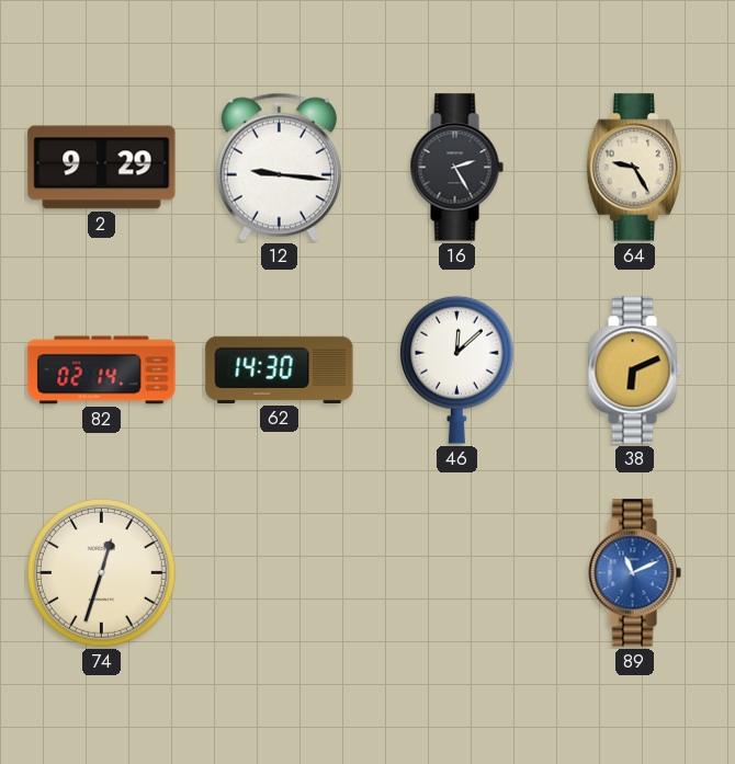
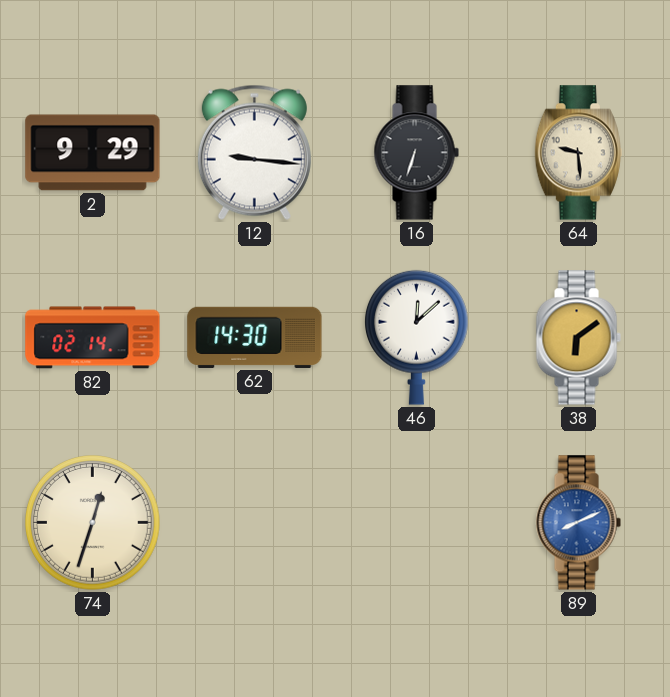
16: 2:25 -> 6:33
64: 9:25 -> 9:29
38: 6:11 -> 6:09
89: 11:11 -> 8:11
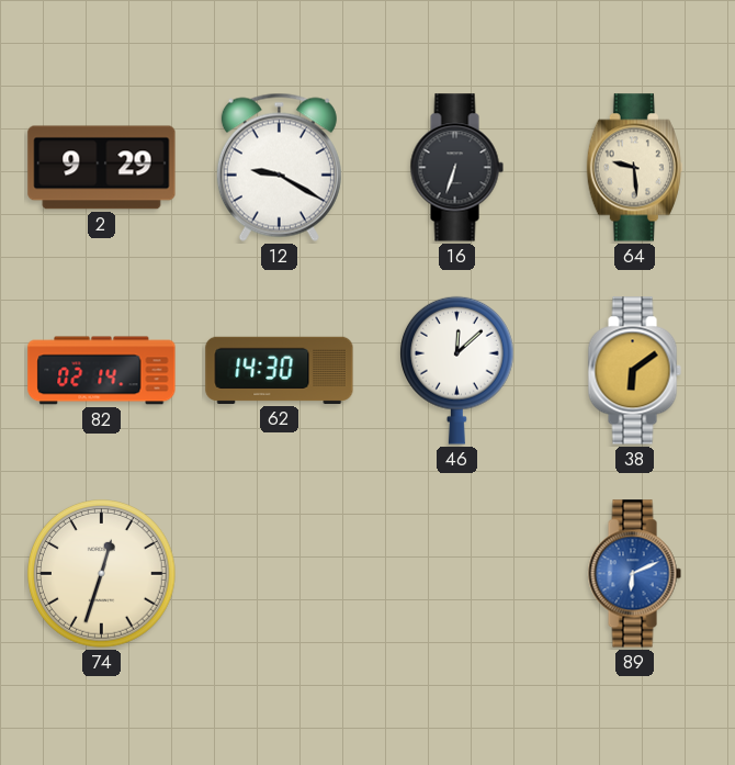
12: 9:16 -> 9:20
89: 8:11 -> 6:11
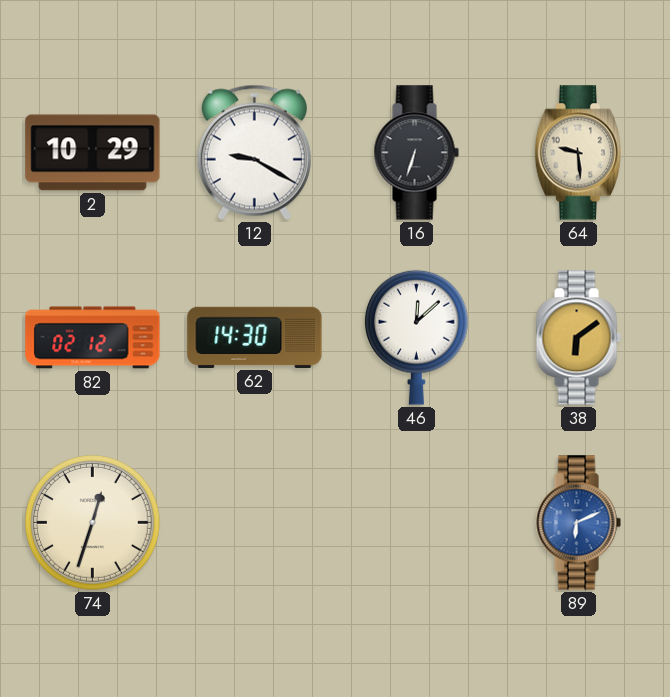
2: 9:29 -> 10:29
82: 02:14 -> 02:12
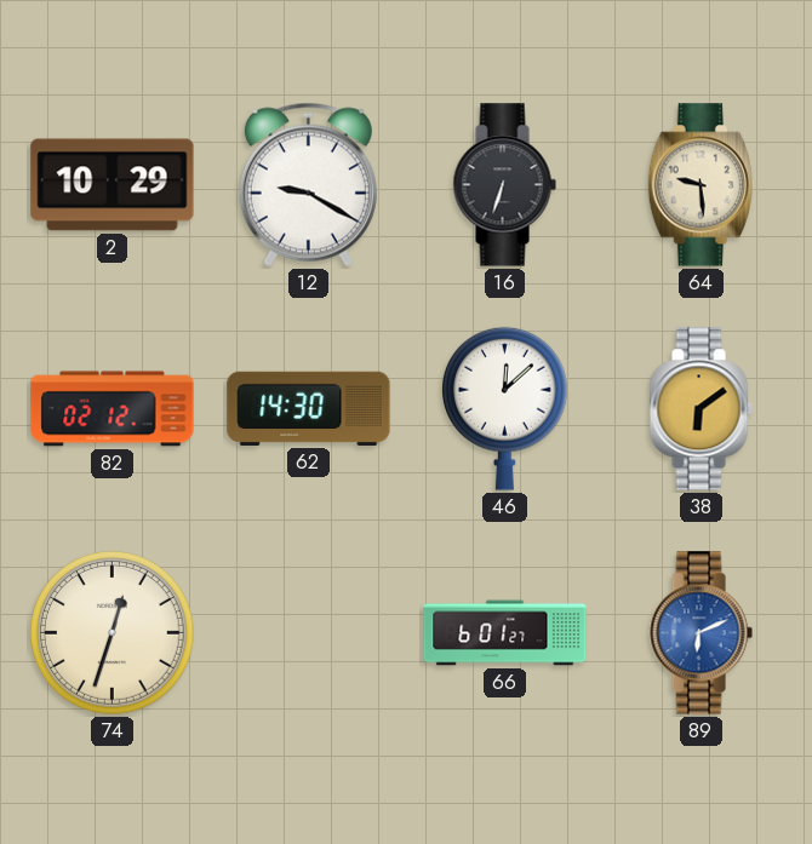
66: none -> 6:01
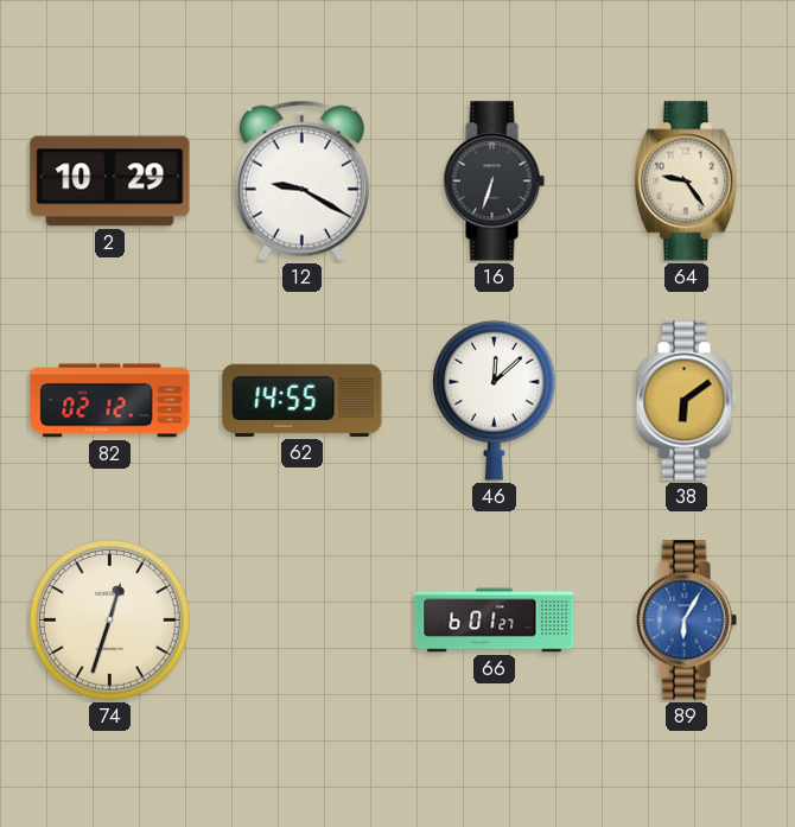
64: 9:29 -> 9:24
62: 14:30 -> 14:55
89: 6:11 -> 6:05
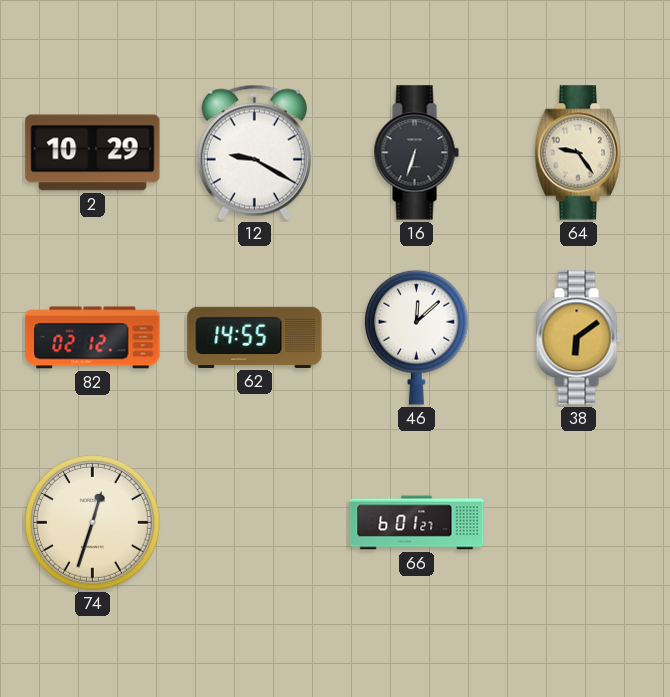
89: 6:05 -> none
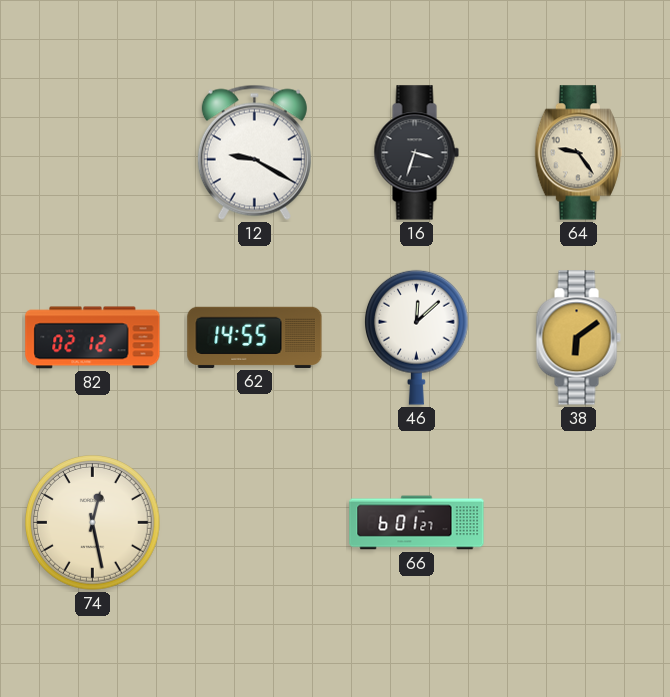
2: 10:29 -> none
16: 6:33 -> 3:33
74: 12:33 -> 12:28
